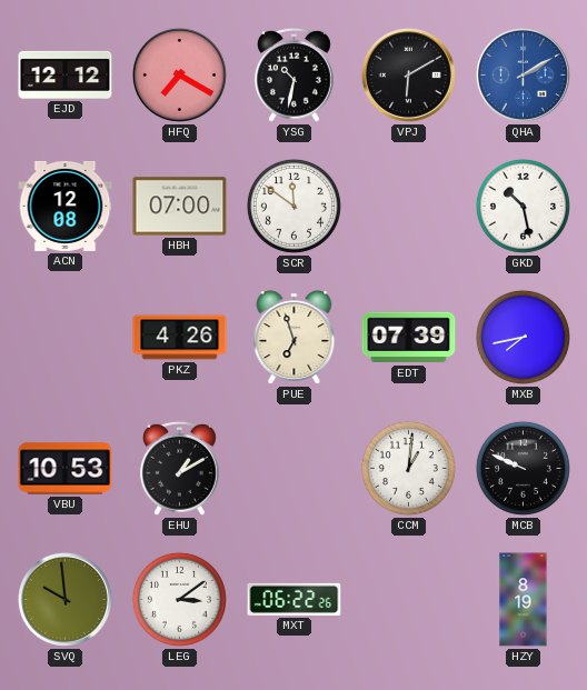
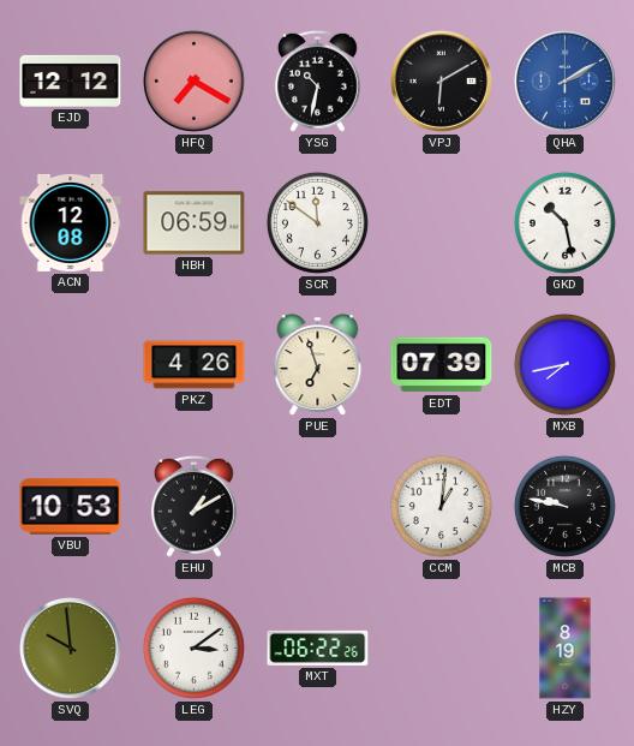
HBH: 07:00 -> 06:59
MCB: 9:49 -> 9:47
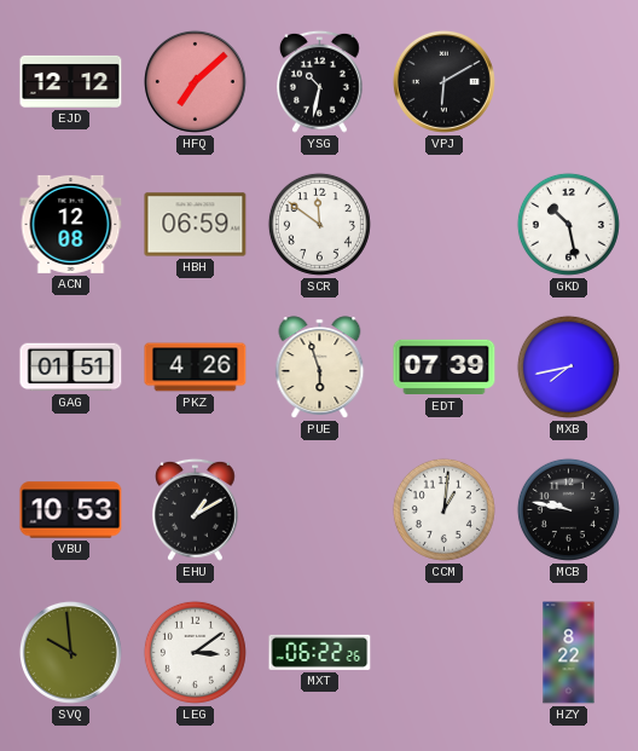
HFQ: 7:20 -> 7:08
QHA: 2:10 -> none
GAG: none -> 01:51
PUE: 6:57 -> 5:57
HZY: 8:19 -> 8:22
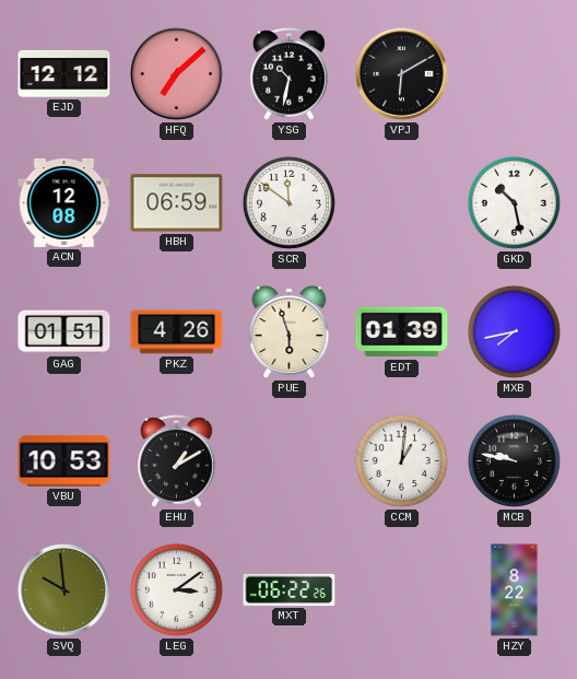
EDT: 07:39 -> 01:39
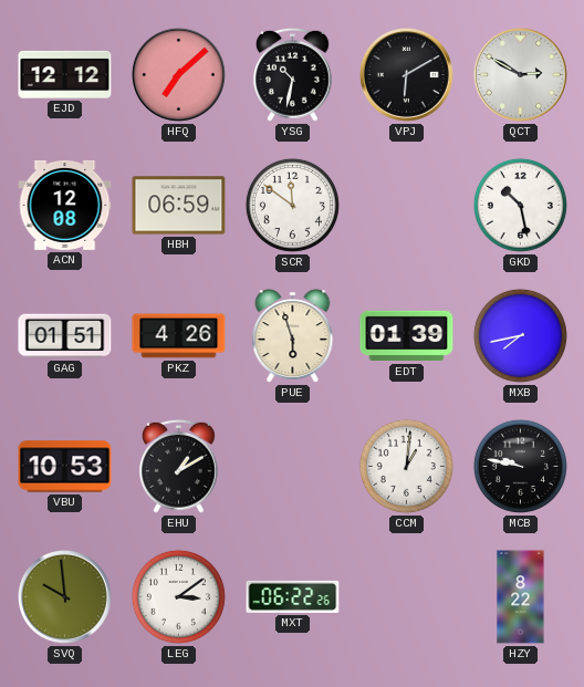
QCT: none -> 2:50
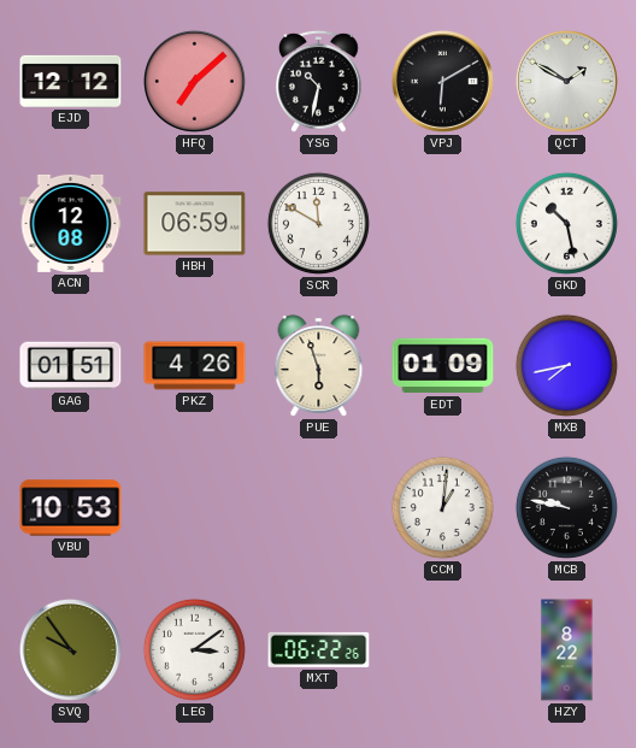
QCT: 2:50 -> 1:50
SCR: 11:51 -> 11:50
EDT: 01:39 -> 01:09
EHU: 1:10 -> none
SVQ: 9:59 -> 9:54
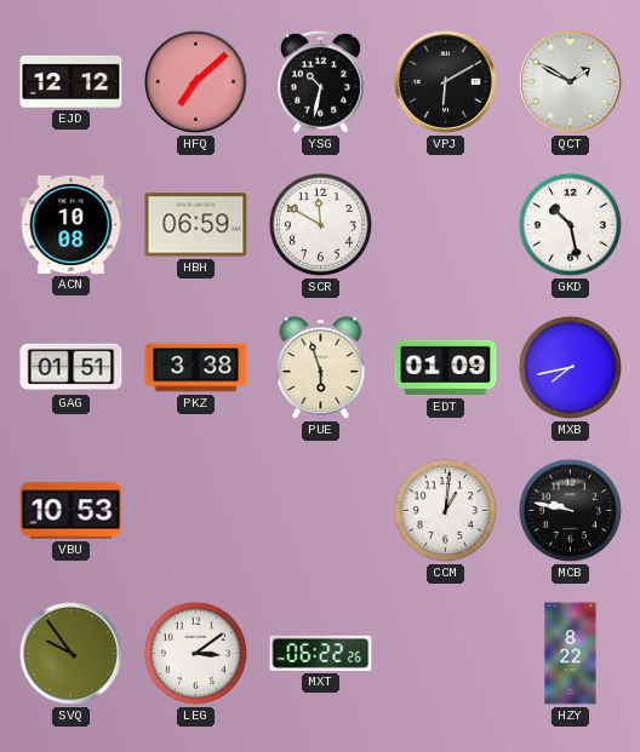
ACN: 12:08 -> 10:08
PKZ: 4:26 -> 3:38
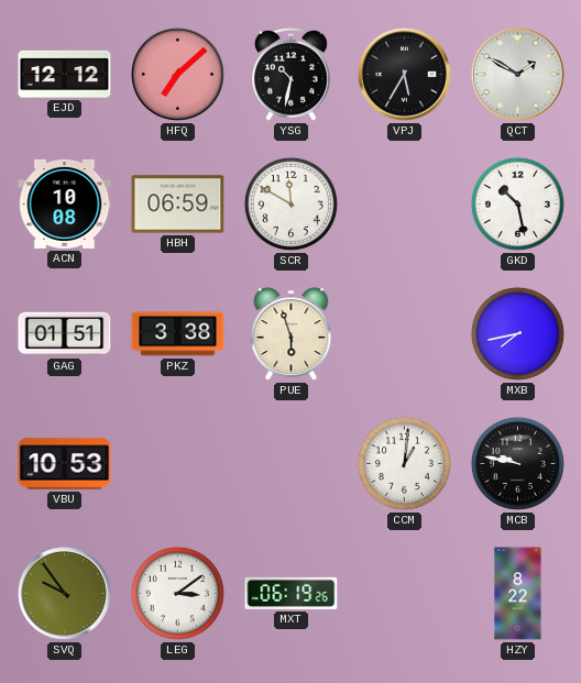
VPJ: 6:10 -> 5:35
EDT: 01:09 -> none
MXT: 06:22 -> 06:19
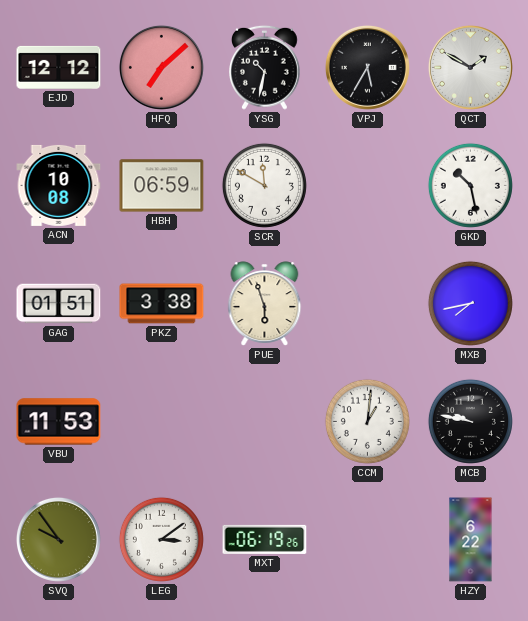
VBU: 10:53 -> 11:53
HZY: 8:22 -> 6:22
